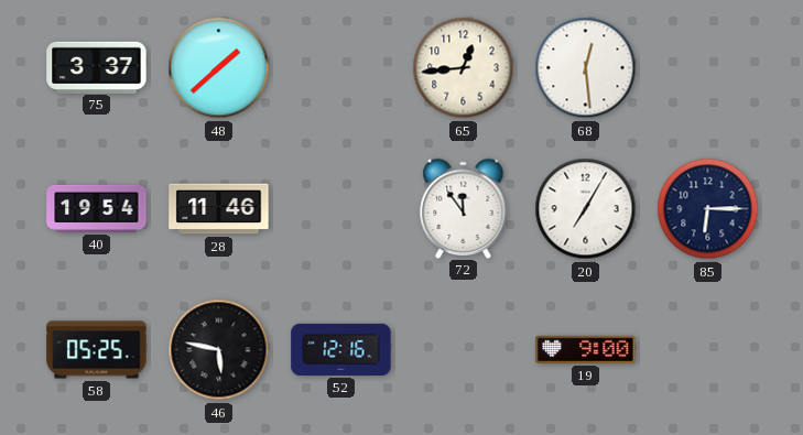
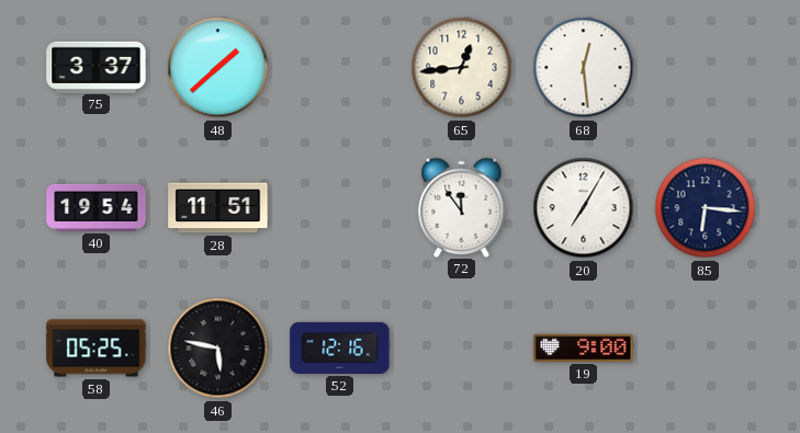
28: 11:46 -> 11:51
85: 6:15 -> 6:16
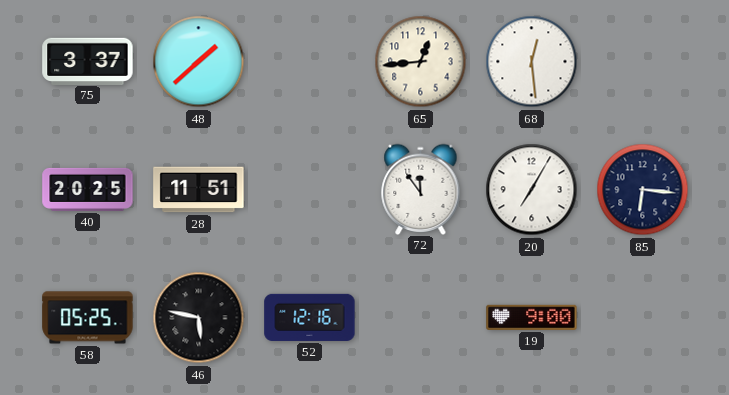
40: 19:54 -> 20:25
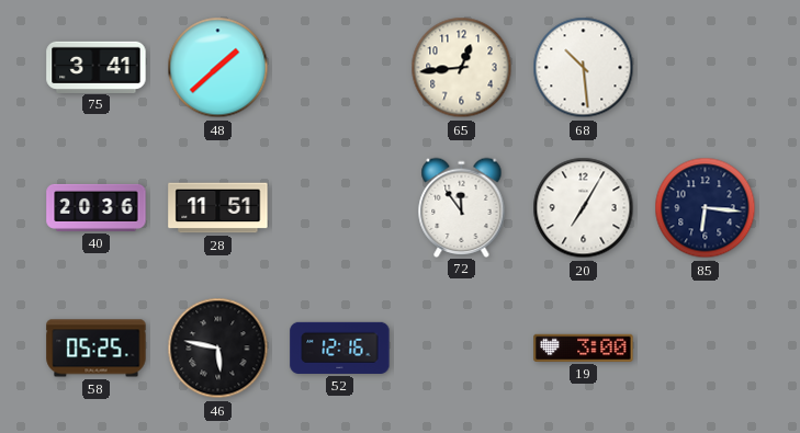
75: 3:37 -> 3:41
68: 12:29 -> 10:29
40: 20:25 -> 20:36
19: 9:00 -> 3:00
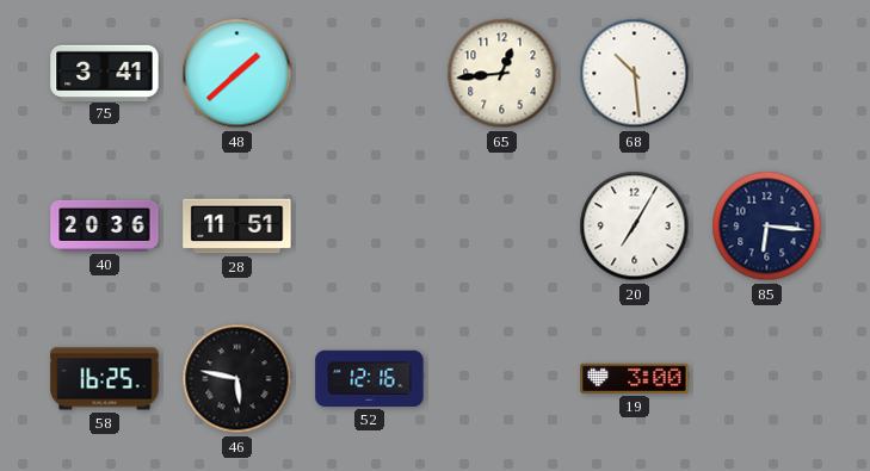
72: 11:54 -> none
58: 05:25 -> 16:25
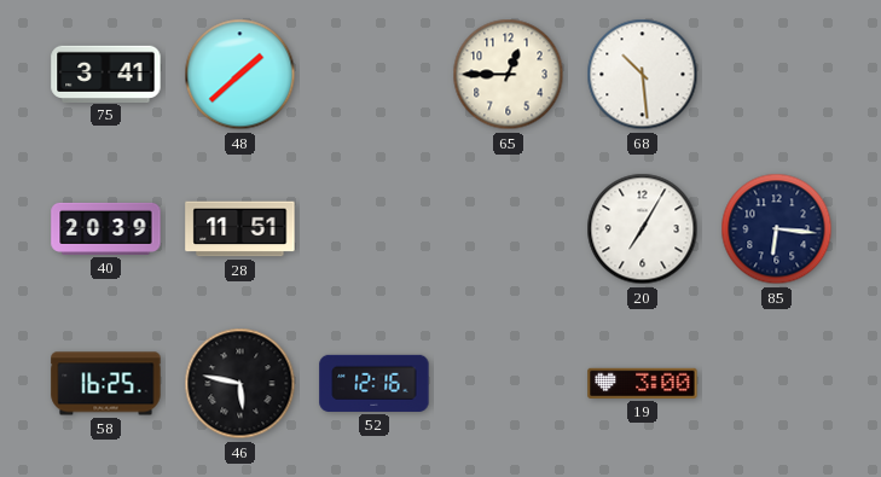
65: 12:44 -> 12:45
40: 20:36 -> 20:39
